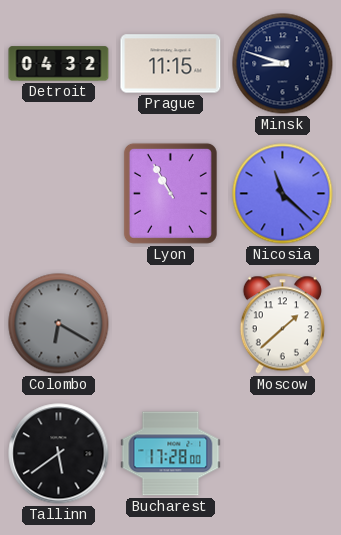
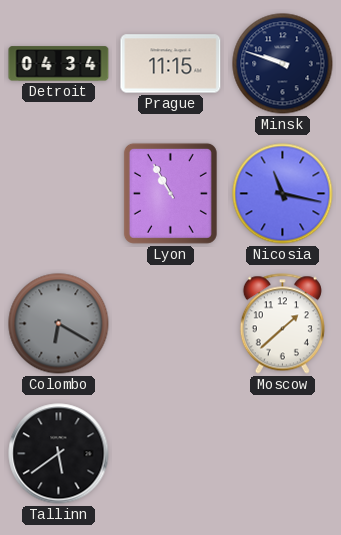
Detroit: 04:32 -> 04:34
Minsk: 8:48 -> 9:48
Nicosia: 11:22 -> 11:17
Bucharest: 17:28 -> none
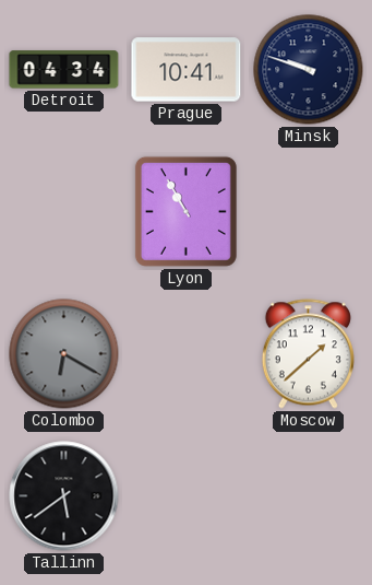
Prague: 11:15 -> 10:41
Nicosia: 11:17 -> none
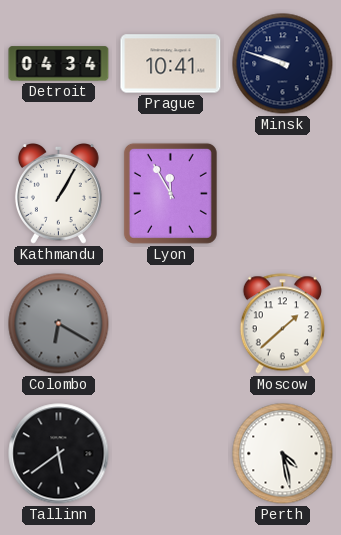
Kathmandu: none -> 1:05
Lyon: 10:55 -> 11:55
Perth: none -> 4:28
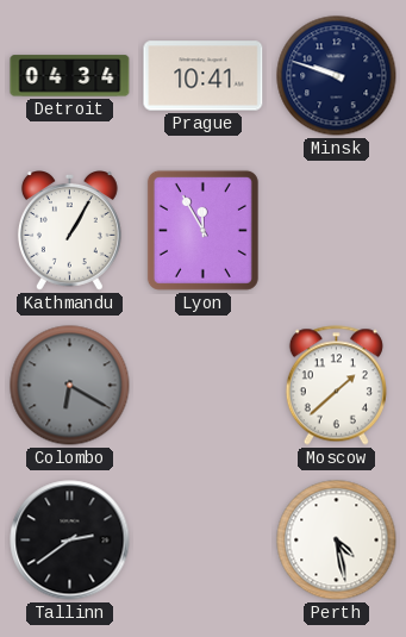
Tallinn: 5:39 -> 2:39
